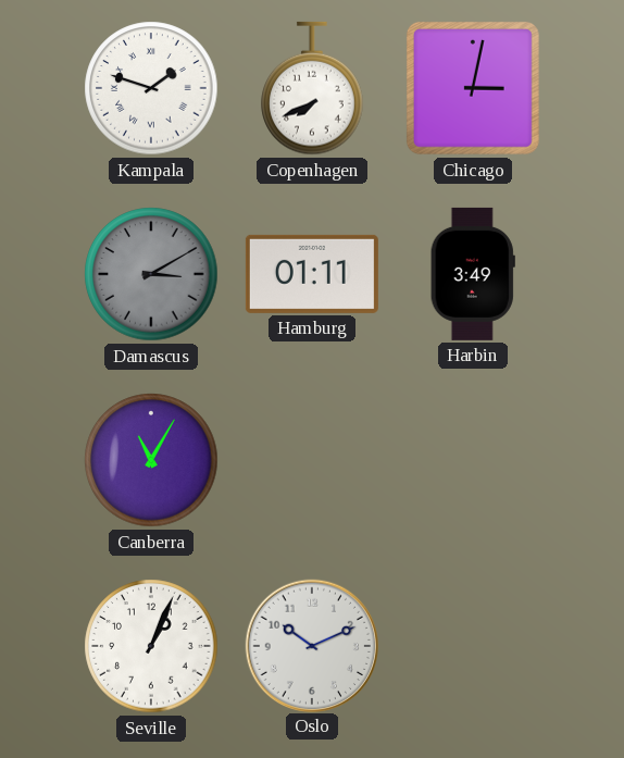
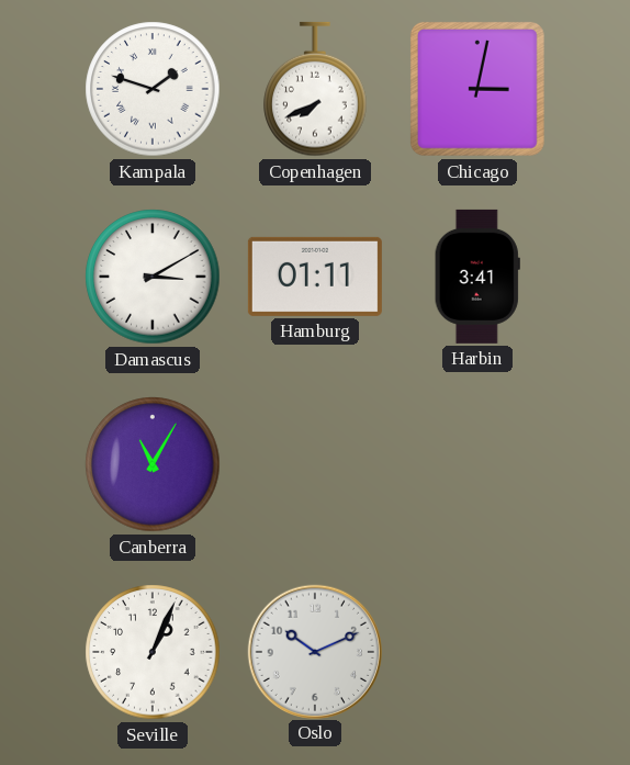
Damascus dial: grey -> white
Harbin: 3:49 -> 3:41
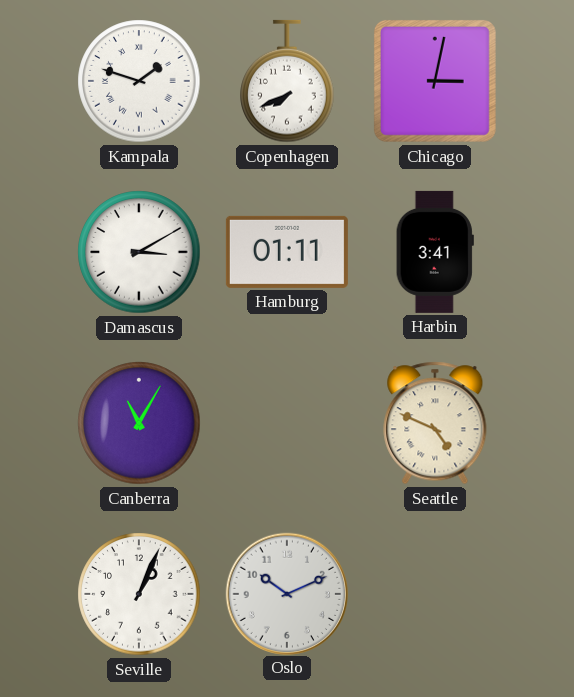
Seattle: none -> 4:49
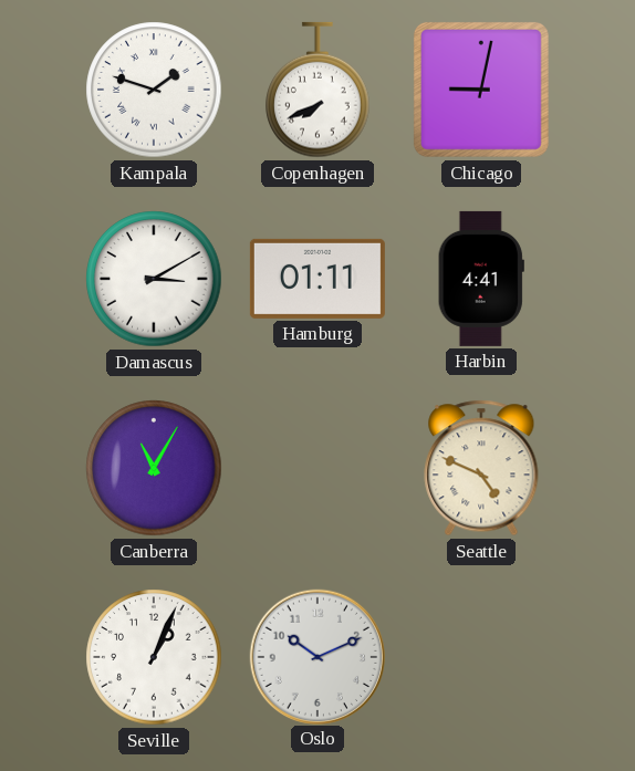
Chicago: 3:02 -> 9:02
Harbin: 3:41 -> 4:41
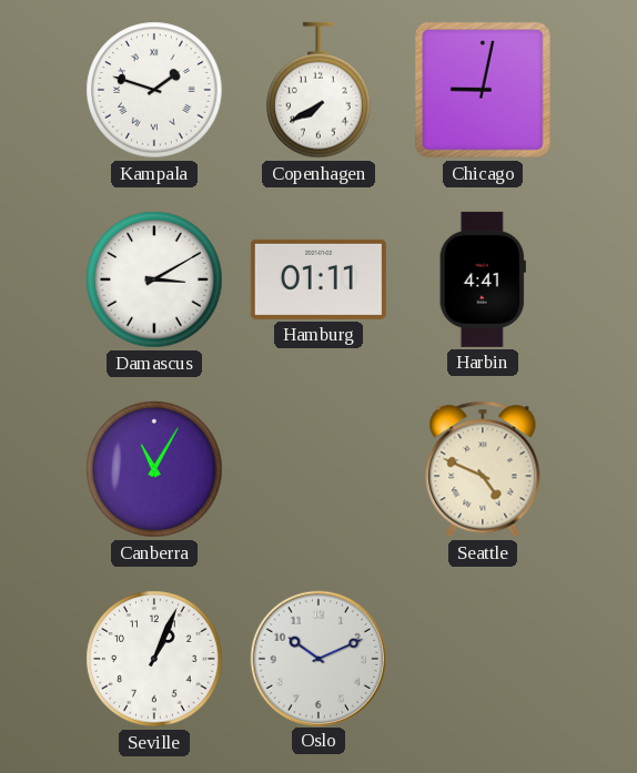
Copenhagen: 7:41 -> 7:40
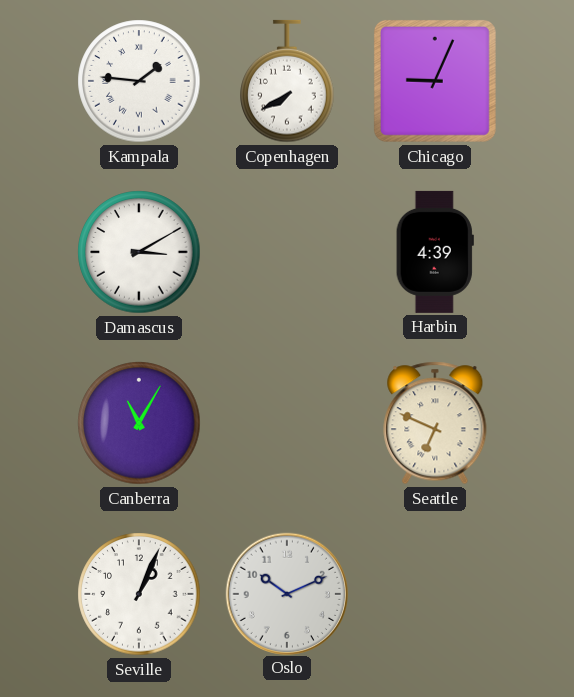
Kampala: 1:48 -> 1:46
Chicago: 9:02 -> 9:04
Hamburg: 01:11 -> none
Harbin: 4:41 -> 4:39
Seattle: 4:49 -> 6:49
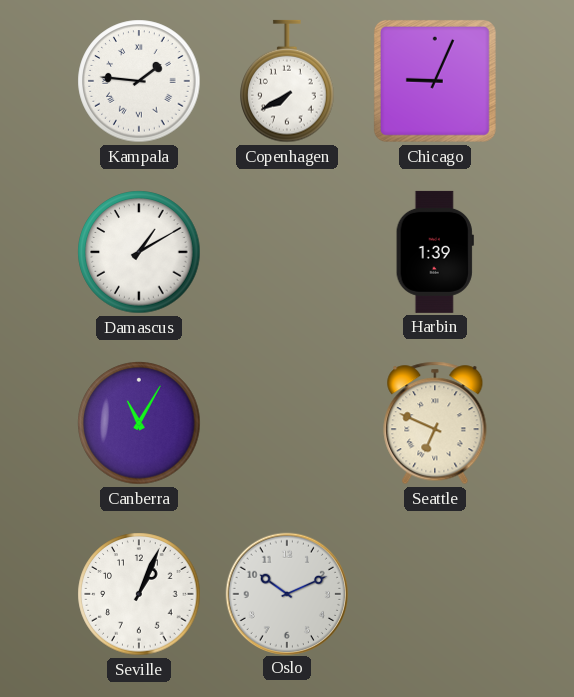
Damascus: 3:10 -> 1:10
Harbin: 4:39 -> 1:39
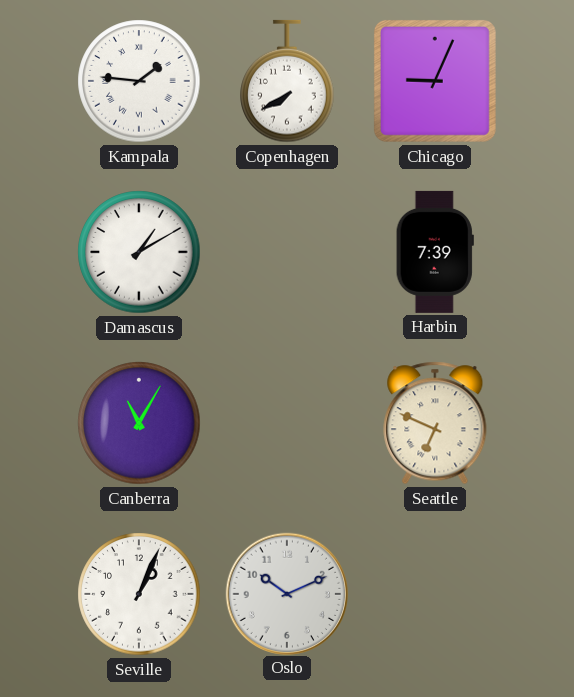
Harbin: 1:39 -> 7:39
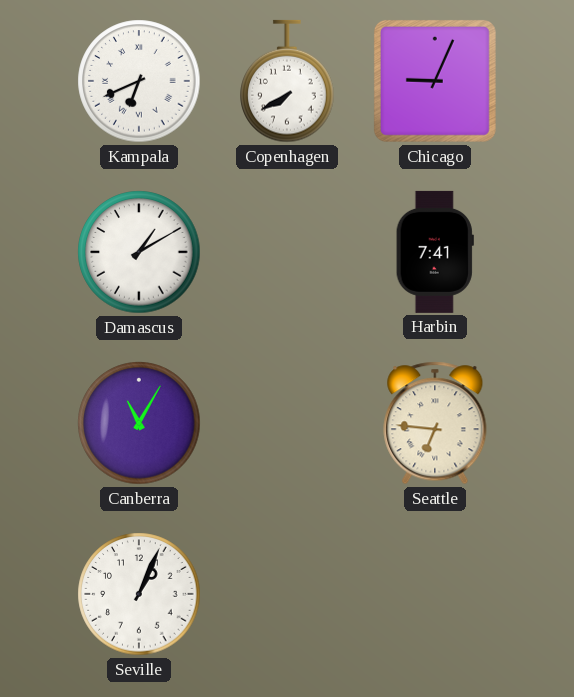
Kampala: 1:46 -> 6:41
Harbin: 7:39 -> 7:41
Seattle: 6:49 -> 6:46
Oslo: 10:11 -> none
